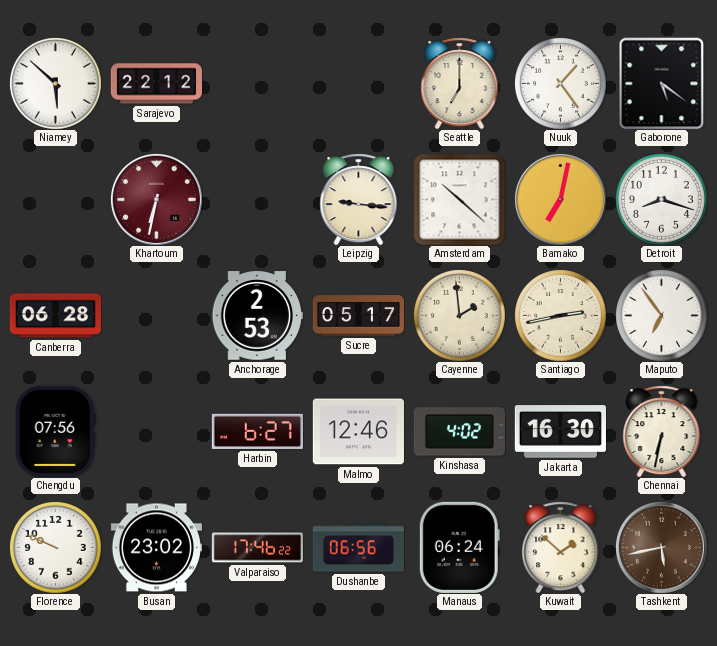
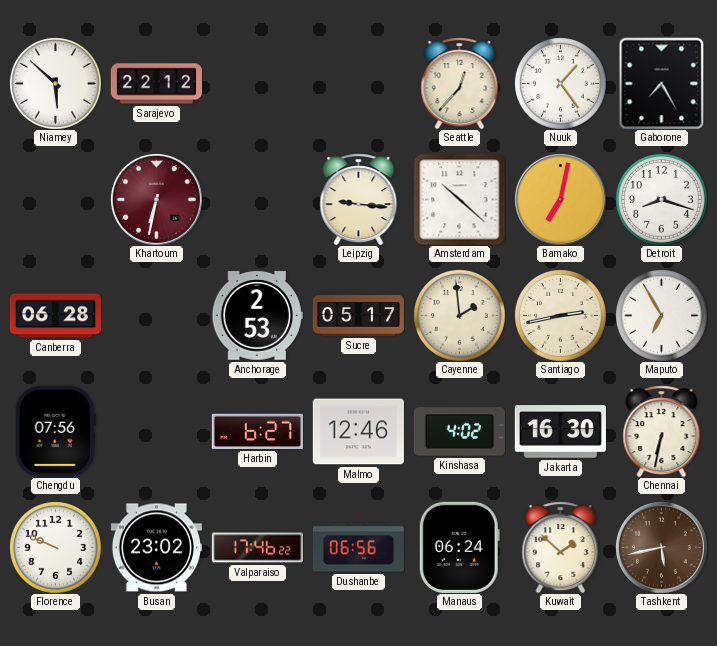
Seattle: 7:00 -> 12:37
Gaborone: 5:21 -> 7:25
Maputo: 6:54 -> 6:55
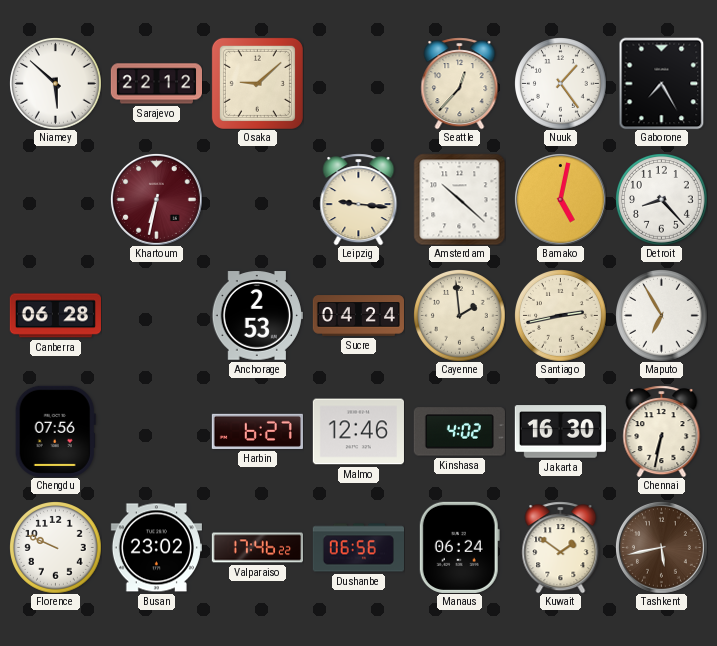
Osaka: none -> 9:08
Bamako: 7:02 -> 5:02
Detroit: 8:18 -> 8:23
Sucre: 05:17 -> 04:24
Kuwait: 1:52 -> 1:51
